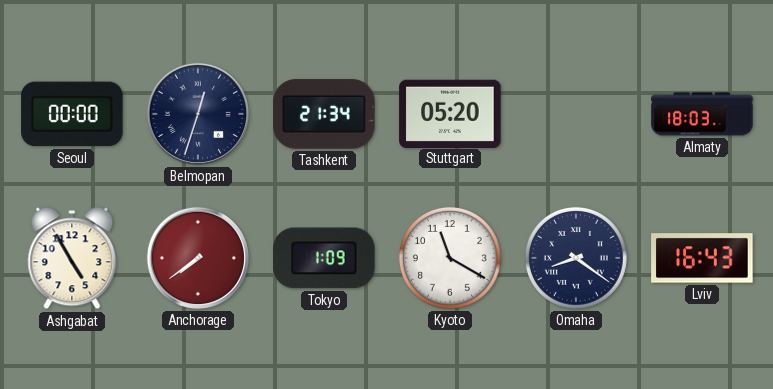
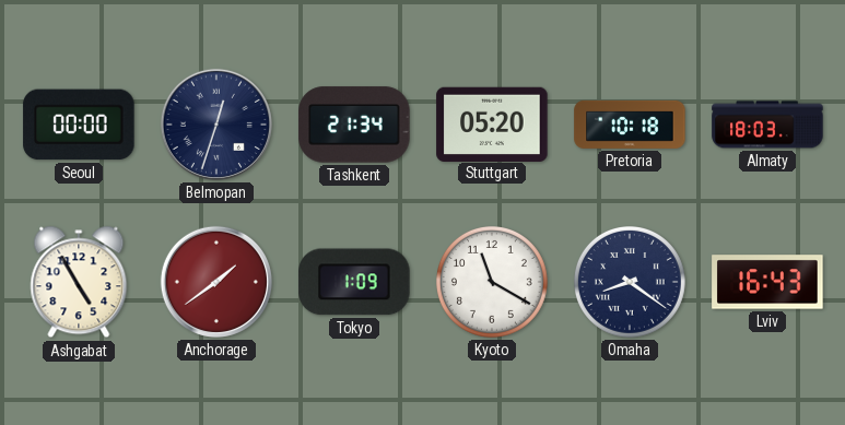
Pretoria: none -> 10:18
Anchorage: 7:39 -> 1:39
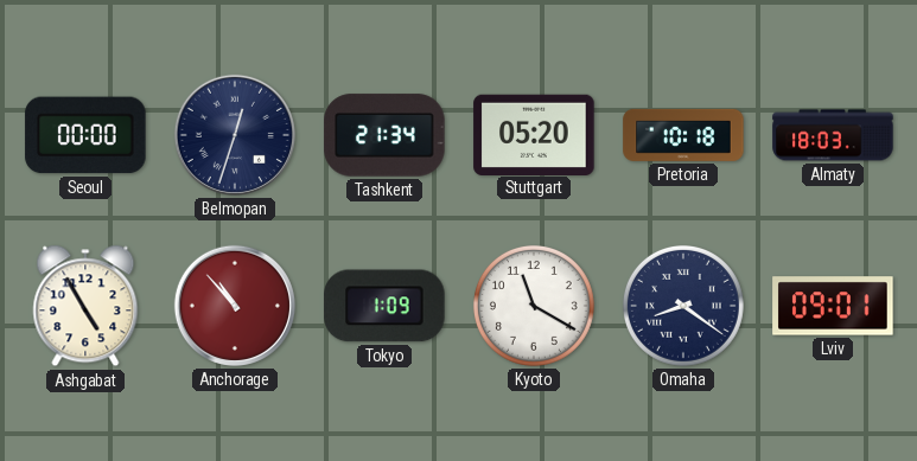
Anchorage: 1:39 -> 10:53
Lviv: 16:43 -> 09:01
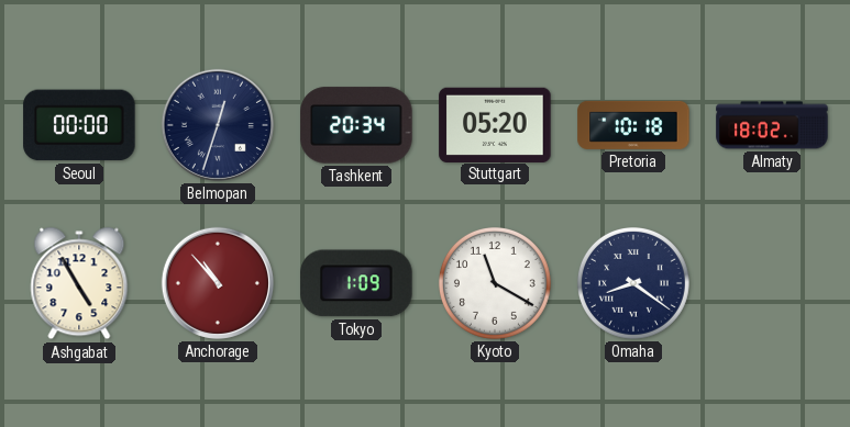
Tashkent: 21:34 -> 20:34
Almaty: 18:03 -> 18:02
Lviv: 09:01 -> none
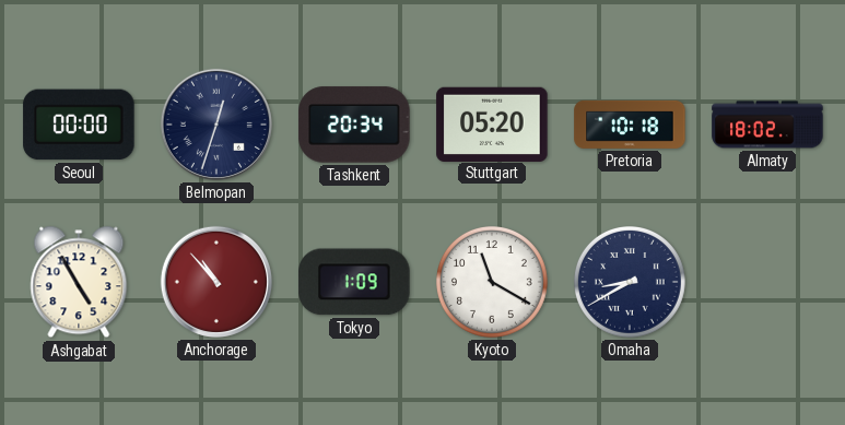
Omaha: 8:21 -> 8:40
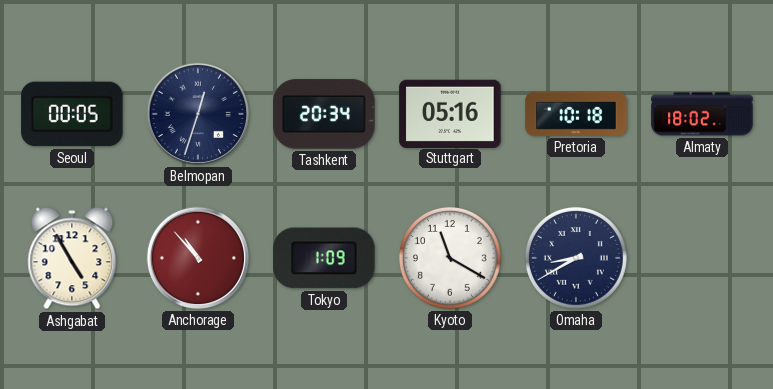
Seoul: 00:00 -> 00:05
Stuttgart: 05:20 -> 05:16
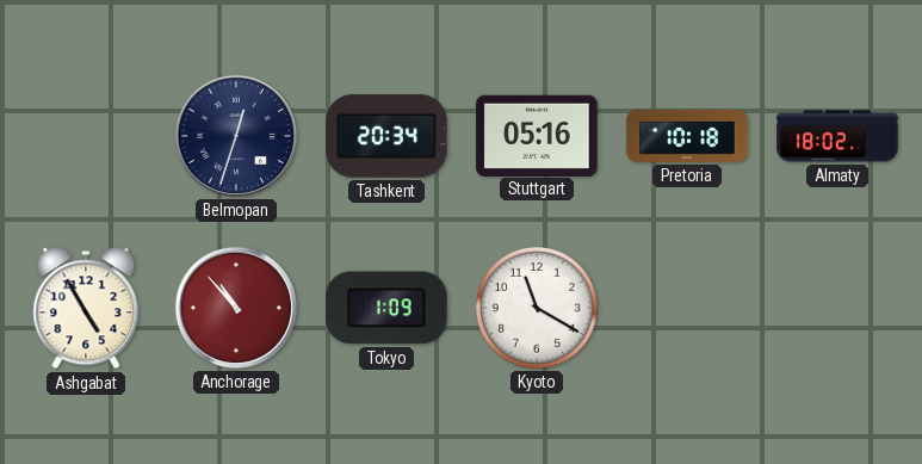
Seoul: 00:05 -> none
Omaha: 8:40 -> none
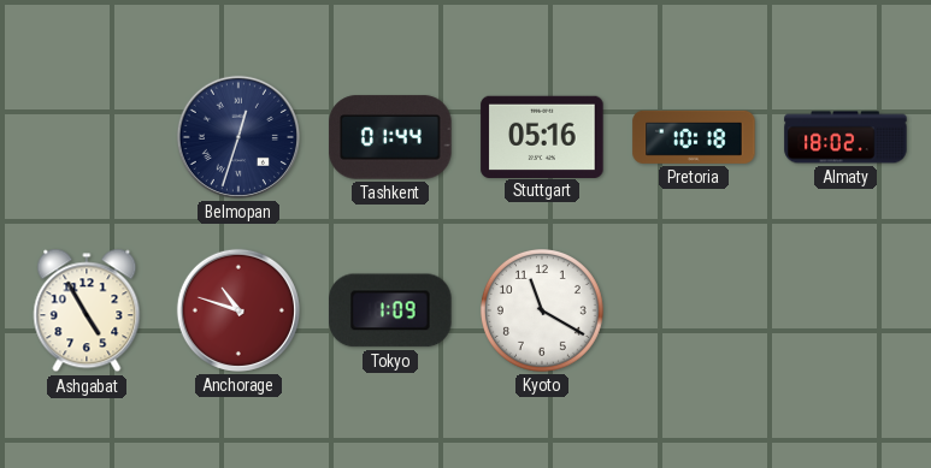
Tashkent: 20:34 -> 01:44
Anchorage: 10:53 -> 10:48
